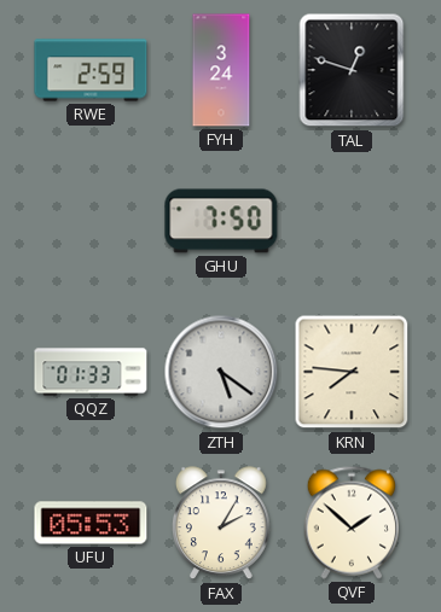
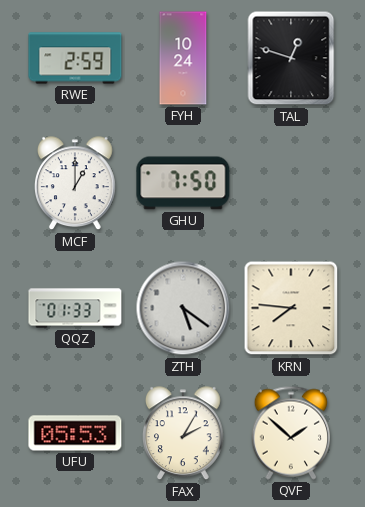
FYH: 3:24 -> 10:24
MCF: none -> 1:00
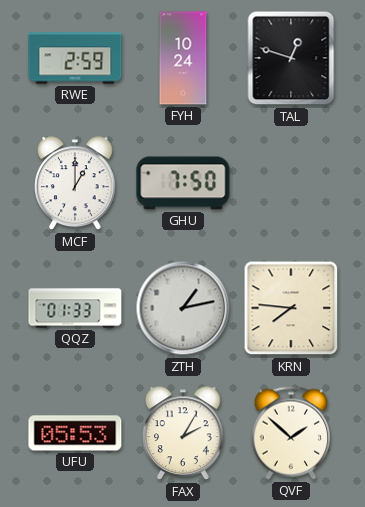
ZTH: 5:21 -> 1:13
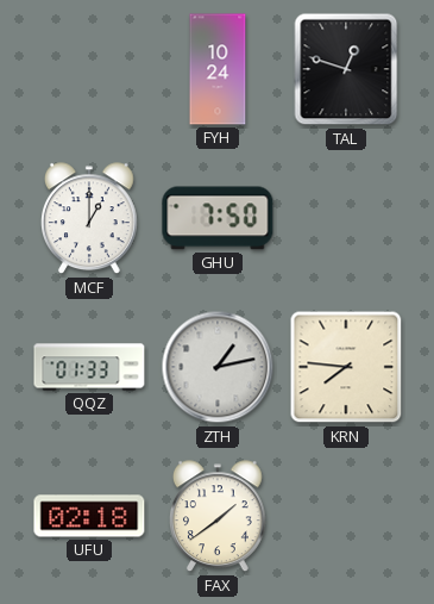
RWE: 2:59 -> none
UFU: 05:53 -> 02:18
FAX: 2:05 -> 1:39
QVF: 1:52 -> none
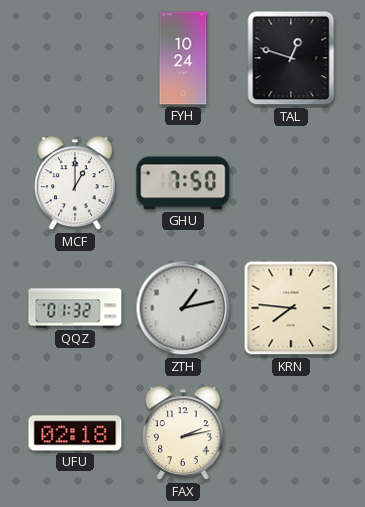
QQZ: 01:33 -> 01:32
FAX: 1:39 -> 2:13
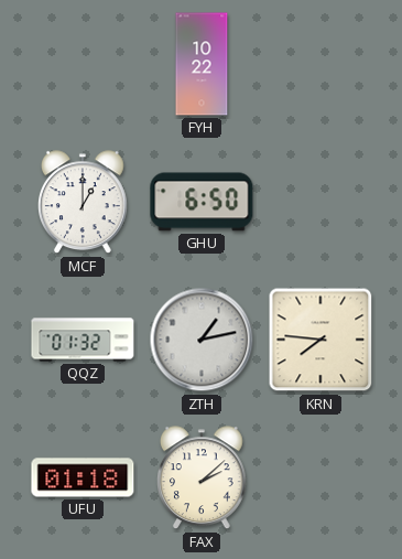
FYH: 10:24 -> 10:22
TAL: 12:48 -> none
GHU: 7:50 -> 6:50
UFU: 02:18 -> 01:18
FAX: 2:13 -> 2:08
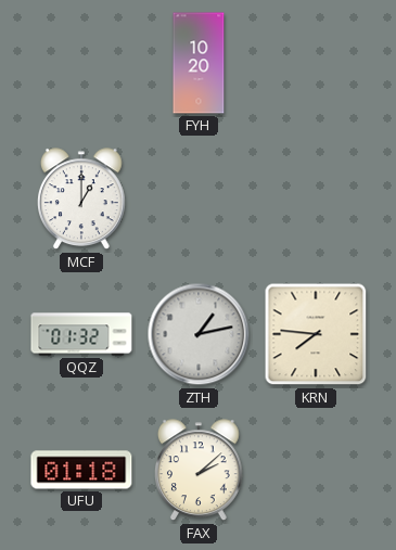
FYH: 10:22 -> 10:20
GHU: 6:50 -> none
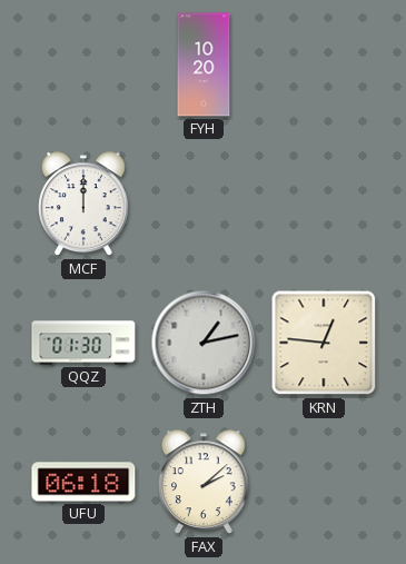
MCF: 1:00 -> 12:00
QQZ: 01:32 -> 01:30
KRN: 7:46 -> 12:46
UFU: 01:18 -> 06:18
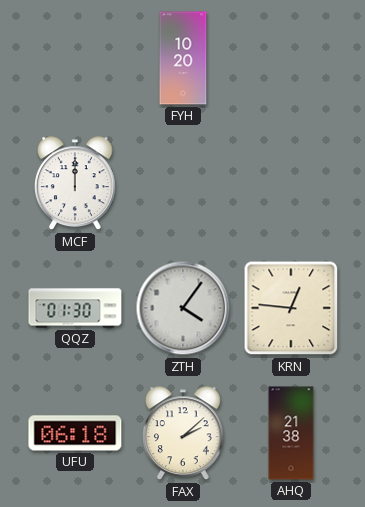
ZTH: 1:13 -> 4:06
AHQ: none -> 21:38
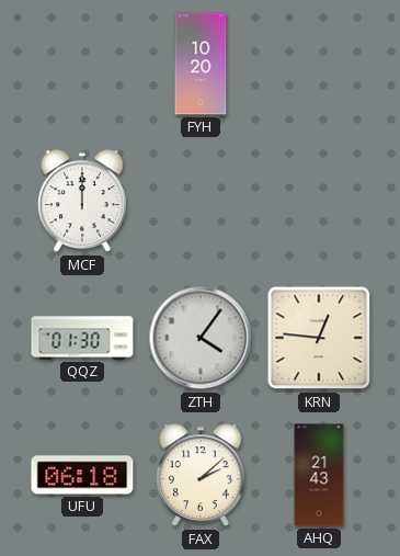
AHQ: 21:38 -> 21:43
